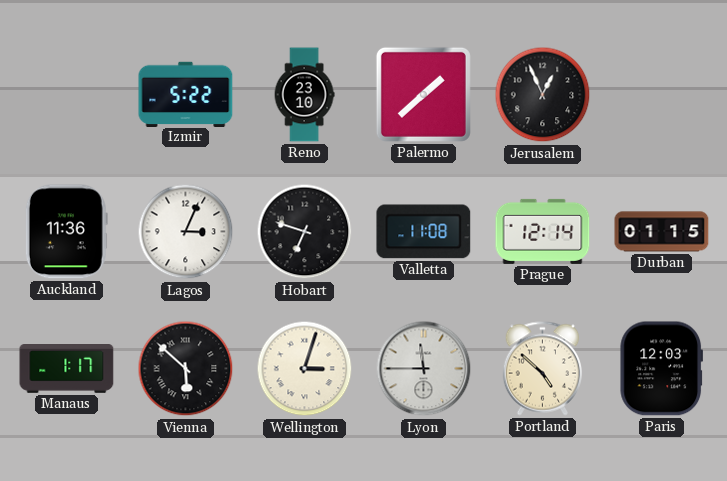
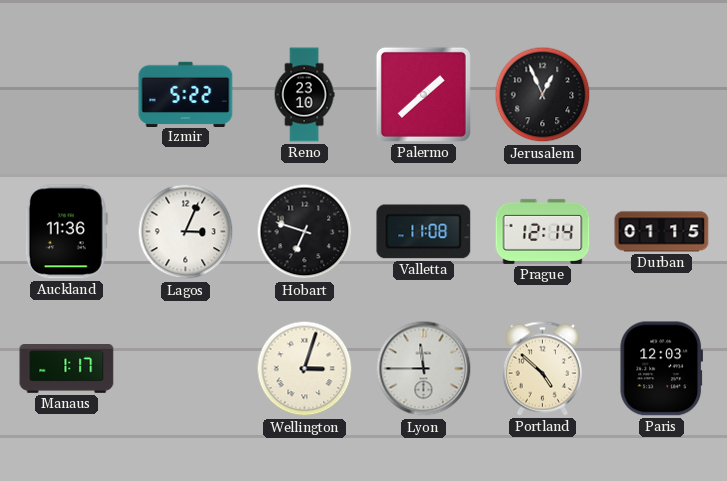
Vienna: 5:52 -> none
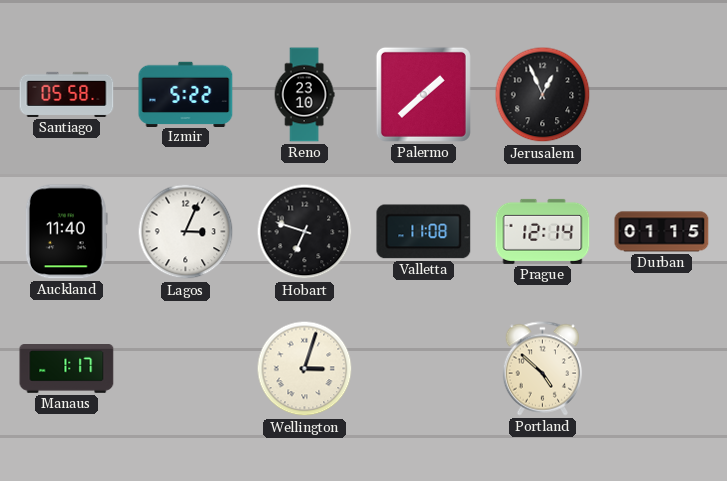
Santiago: none -> 05:58
Auckland: 11:36 -> 11:40
Lyon: 11:45 -> none
Paris: 12:03 -> none
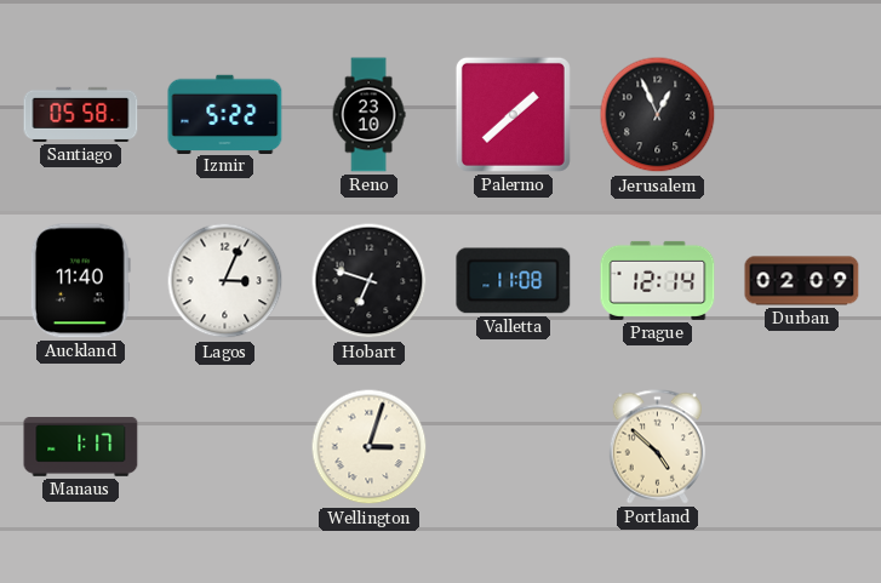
Durban: 01:15 -> 02:09
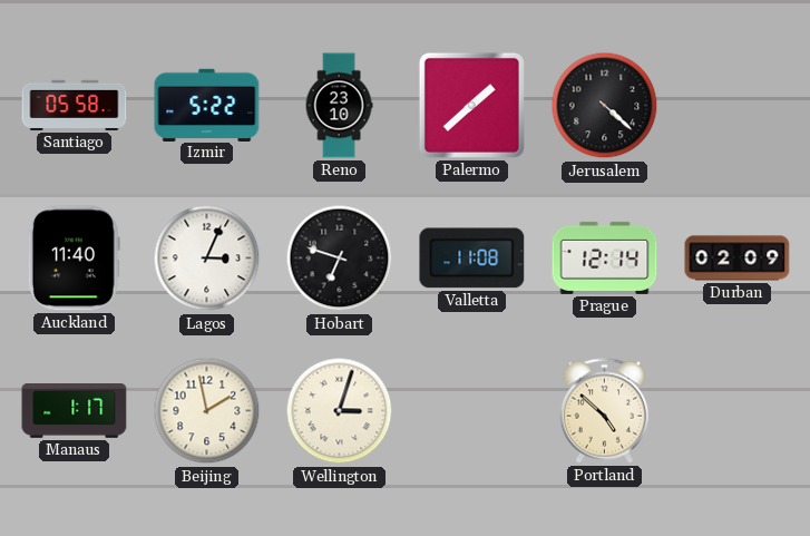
Jerusalem: 12:56 -> 4:22
Beijing: none -> 1:58
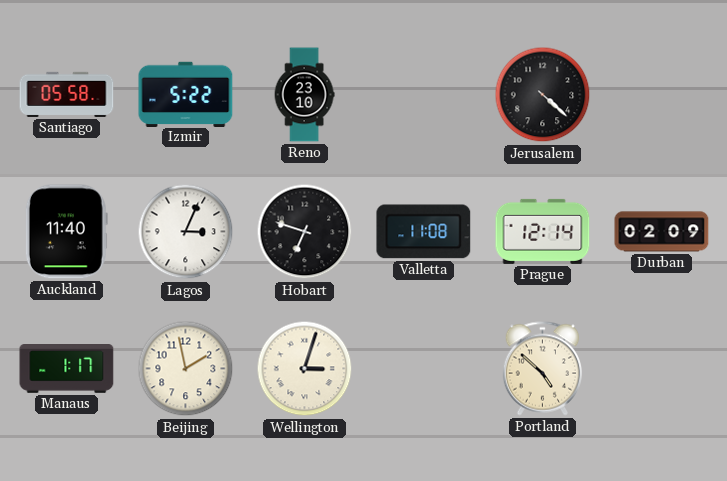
Palermo: 1:38 -> none
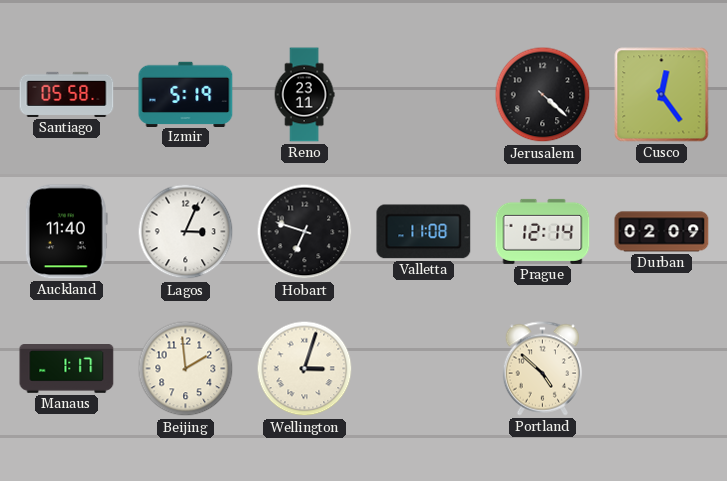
Izmir: 5:22 -> 5:19
Reno: 23:10 -> 23:11
Cusco: none -> 12:24
Beijing: 1:58 -> 1:59
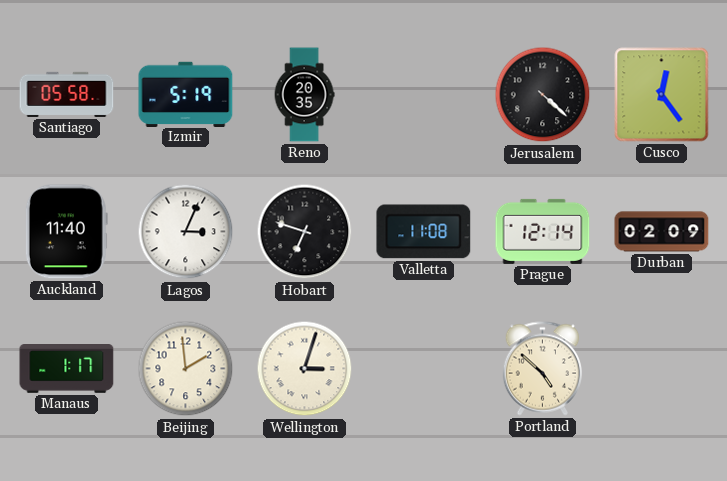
Reno: 23:11 -> 20:35
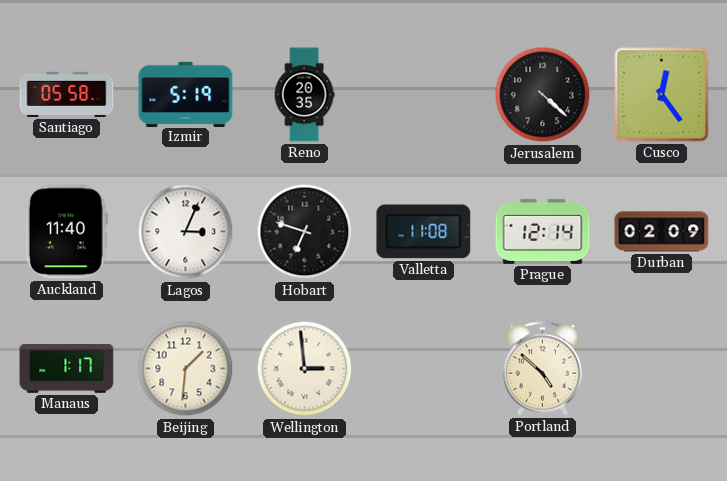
Beijing: 1:59 -> 1:31
Wellington: 3:03 -> 2:59
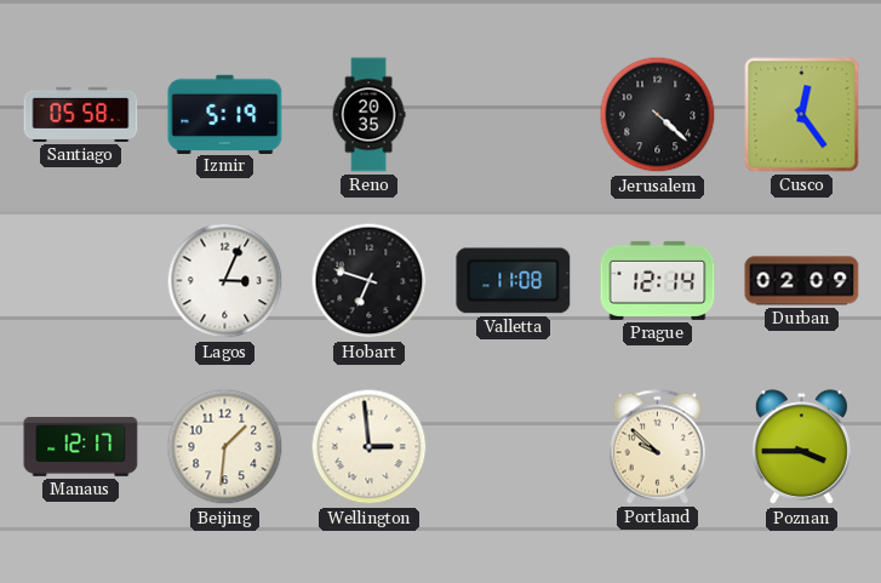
Auckland: 11:40 -> none
Manaus: 1:17 -> 12:17
Portland: 4:52 -> 9:52
Poznan: none -> 3:45
